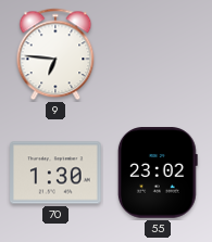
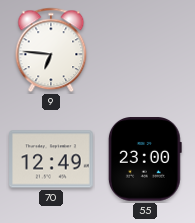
70: 1:30 -> 12:49
55: 23:02 -> 23:00
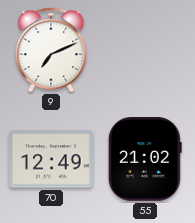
9: 6:46 -> 7:11
55: 23:00 -> 21:02
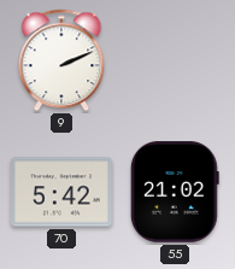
9: 7:11 -> 2:11
70: 12:49 -> 5:42
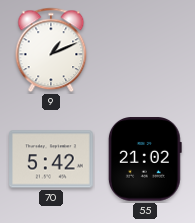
9: 2:11 -> 1:11
